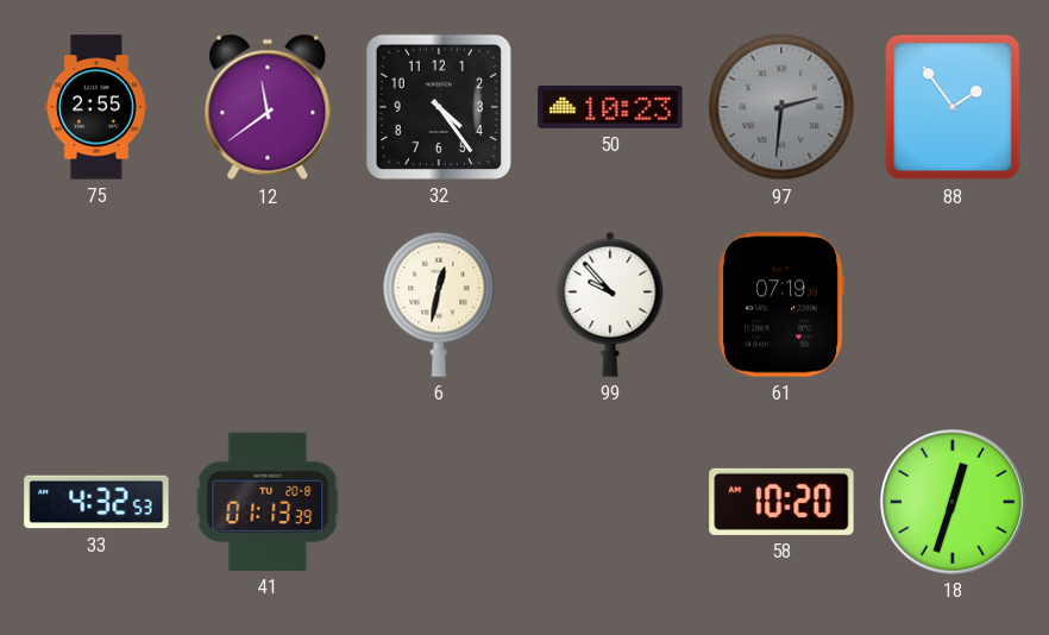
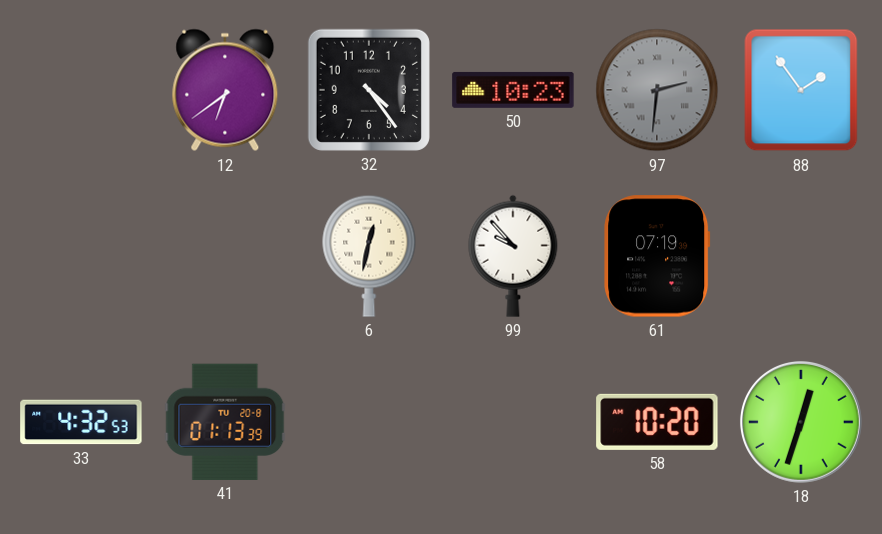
75: 2:55 -> none
12: 11:39 -> 6:39
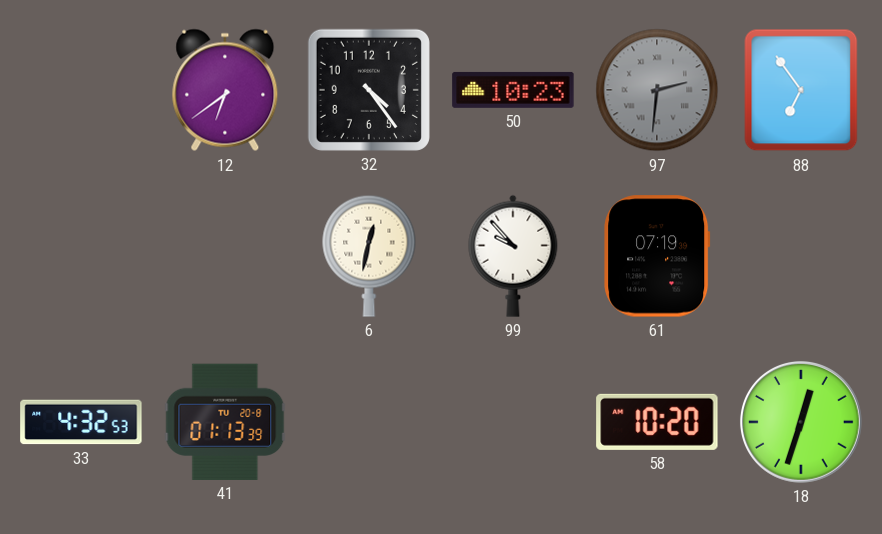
88: 1:54 -> 6:54
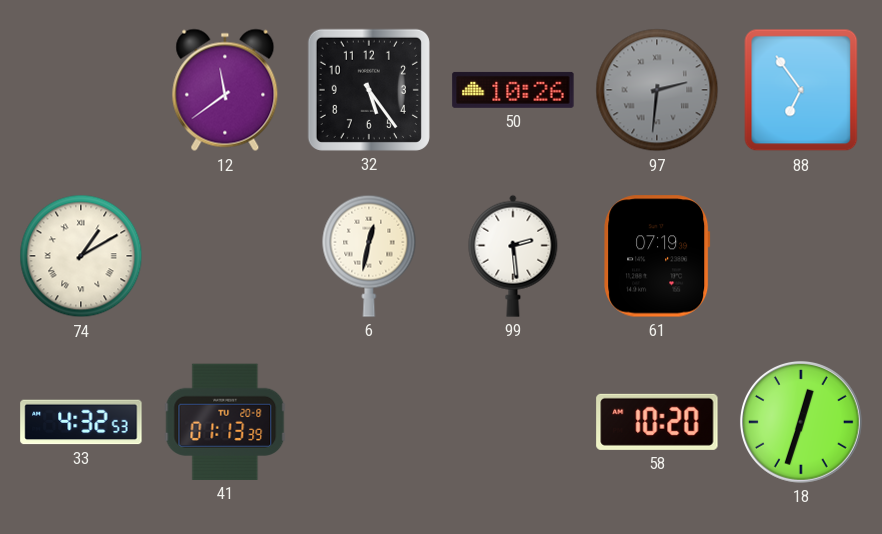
12: 6:39 -> 11:39
32: 4:24 -> 5:24
50: 10:23 -> 10:26
74: none -> 1:10
99: 9:53 -> 2:29
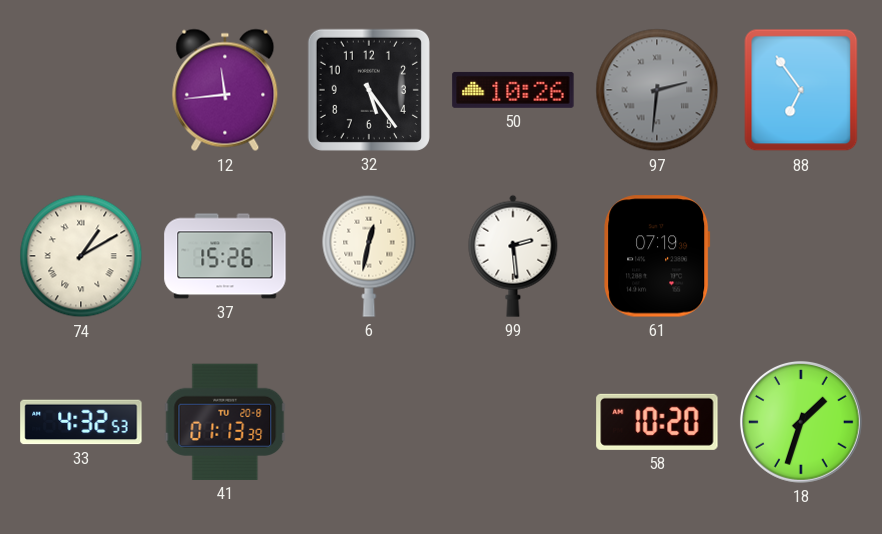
12: 11:39 -> 11:44
37: none -> 15:26
18: 12:33 -> 1:33
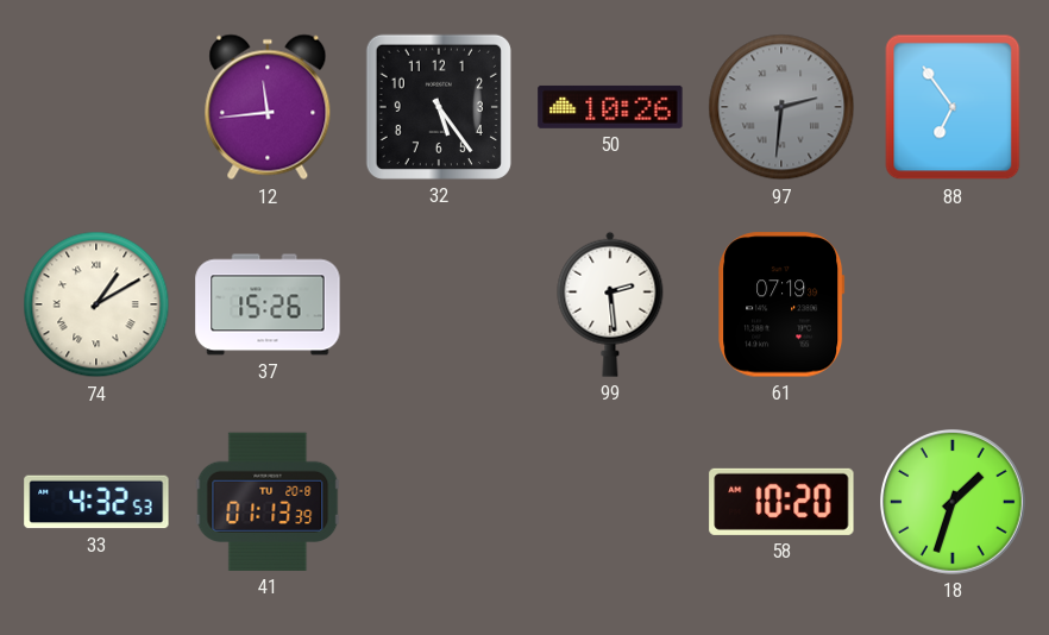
6: 12:32 -> none
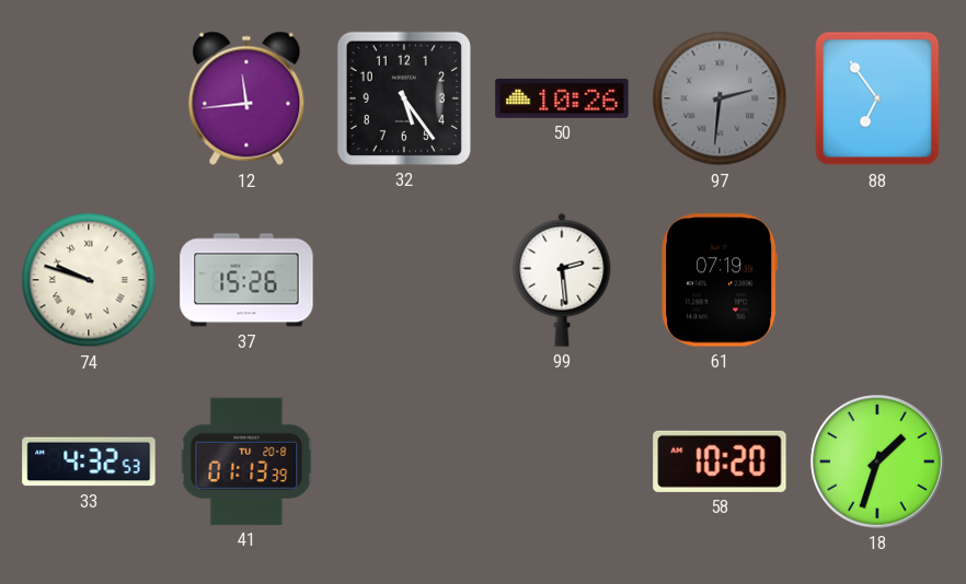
74: 1:10 -> 9:48
